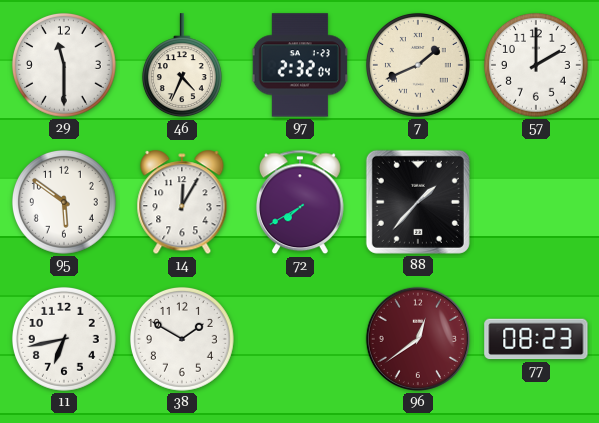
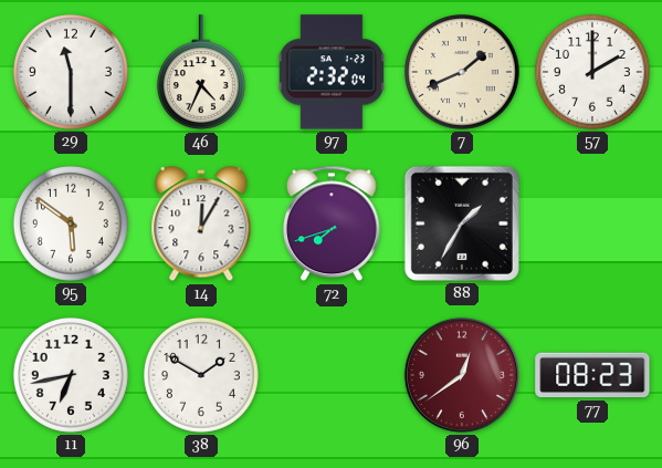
72: 7:40 -> 7:42
88: 1:37 -> 1:35
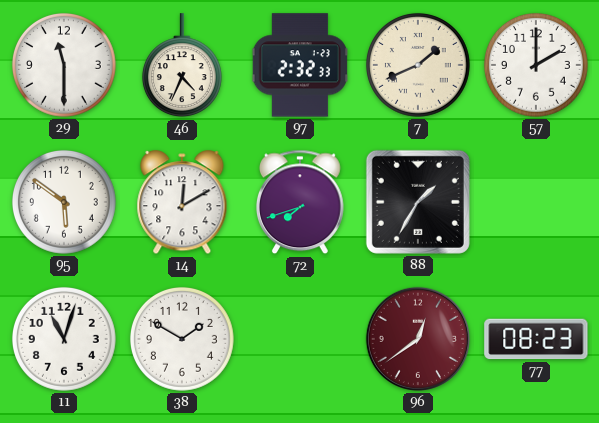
97: 2:32:04 -> 2:32:33
14: 12:05 -> 12:10
11: 6:43 -> 11:03
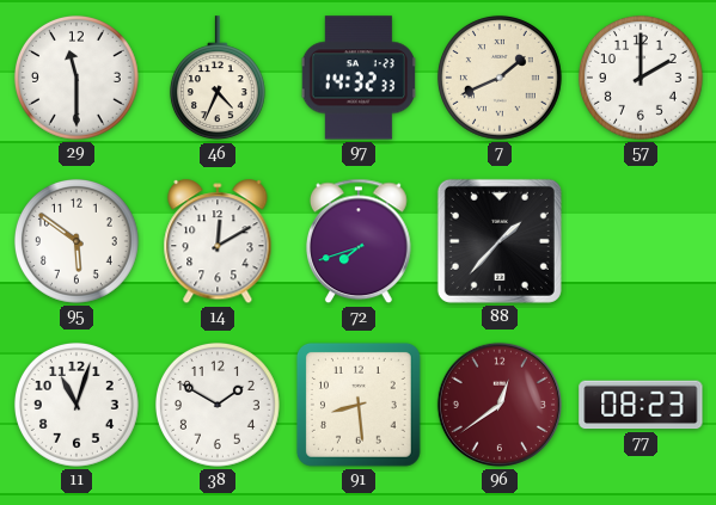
97: 2:32 -> 14:32
88: 1:35 -> 1:37
91: none -> 8:29
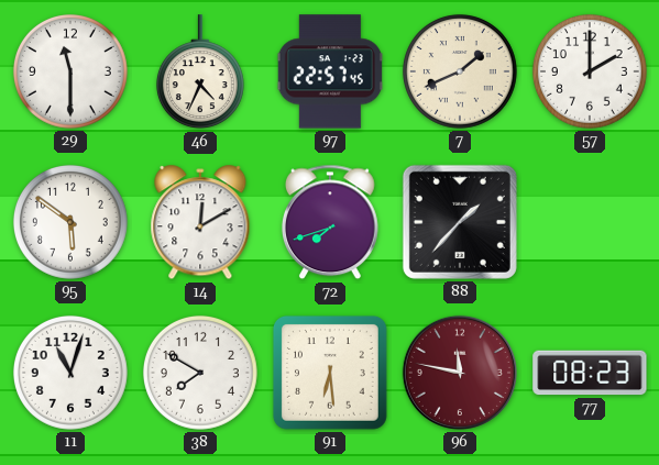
97: 14:32 -> 22:57
38: 1:50 -> 7:50
91: 8:29 -> 6:29
96: 12:39 -> 11:47
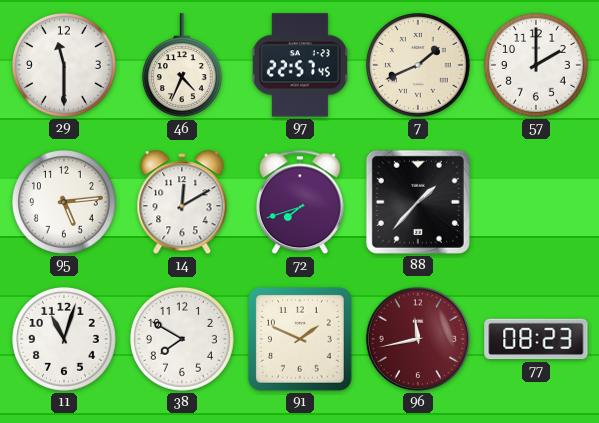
95: 5:51 -> 5:14
91: 6:29 -> 1:49
96: 11:47 -> 11:43
